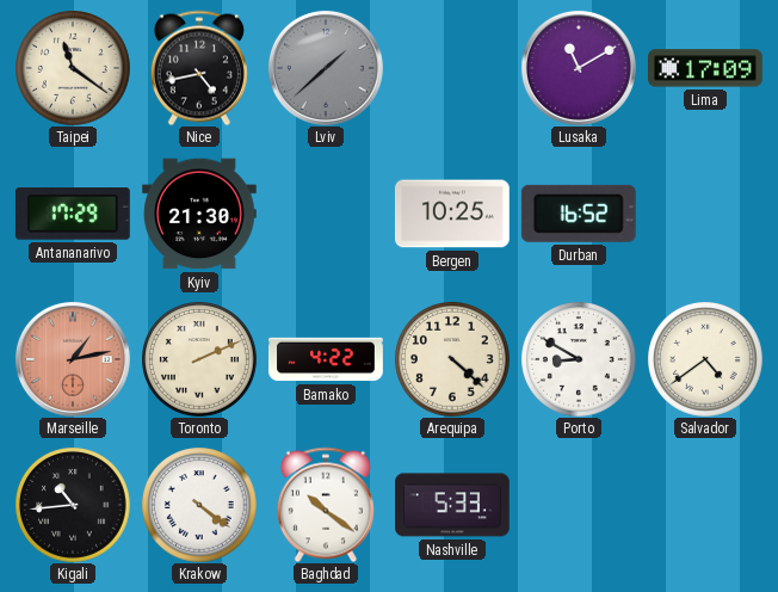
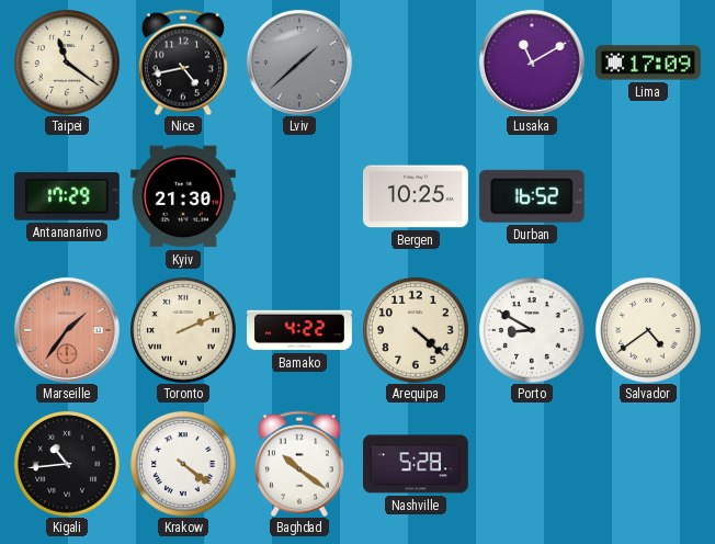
Marseille: 1:13 -> 1:36
Nashville: 5:33 -> 5:28
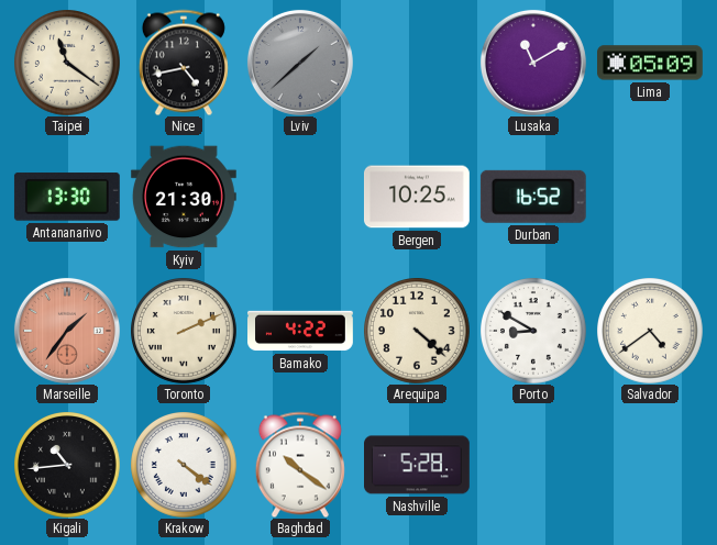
Lima: 17:09 -> 05:09
Antananarivo: 17:29 -> 13:30
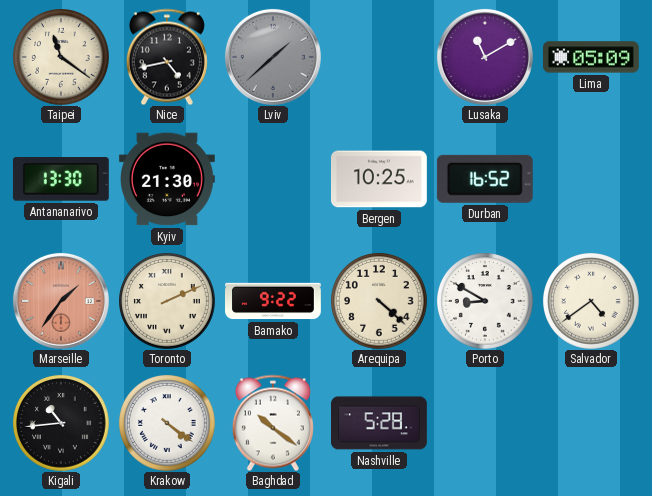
Bamako: 4:22 -> 9:22
